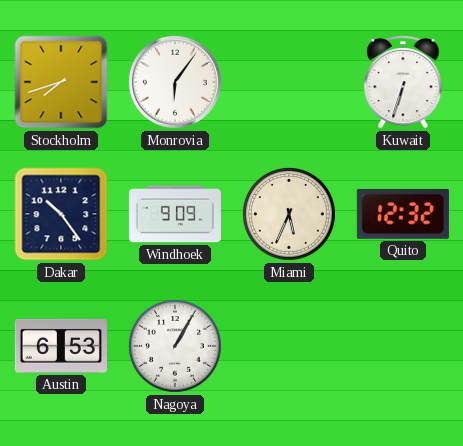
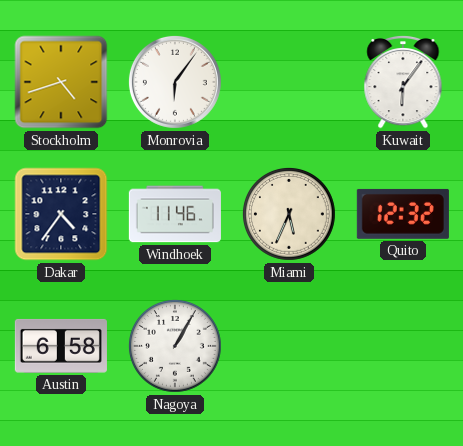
Stockholm: 7:42 -> 4:42
Kuwait: 6:33 -> 6:06
Dakar: 10:24 -> 4:36
Windhoek: 9:09 -> 11:46
Austin: 6:53 -> 6:58
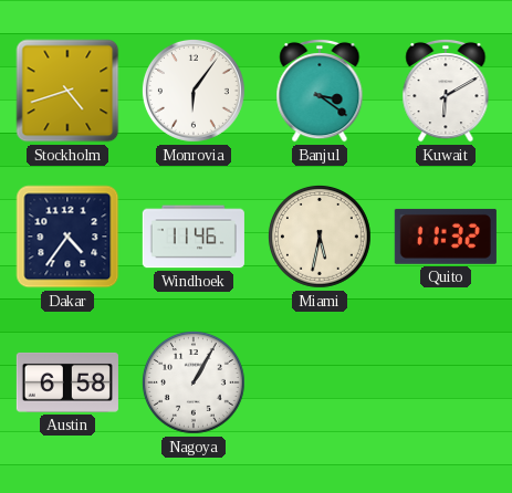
Banjul: none -> 3:21
Kuwait: 6:06 -> 6:10
Miami: 5:34 -> 5:32
Quito: 12:32 -> 11:32
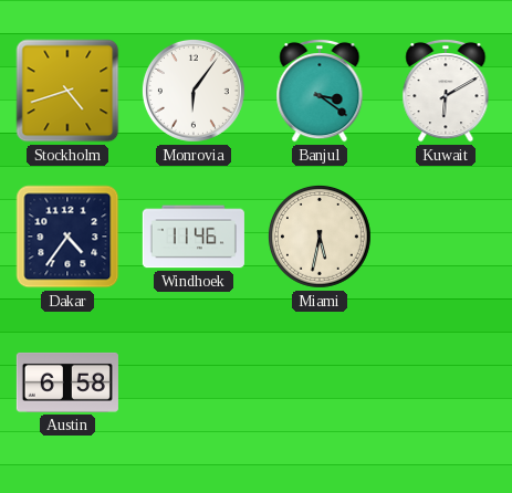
Quito: 11:32 -> none
Nagoya: 1:05 -> none
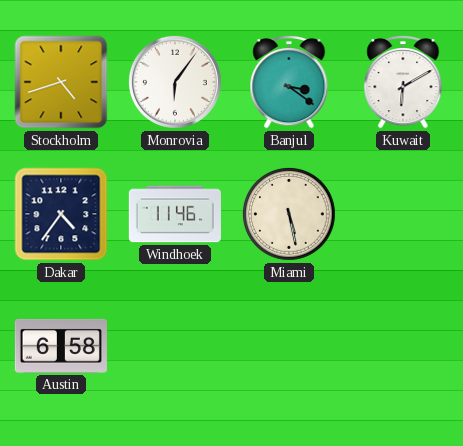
Miami: 5:32 -> 5:28
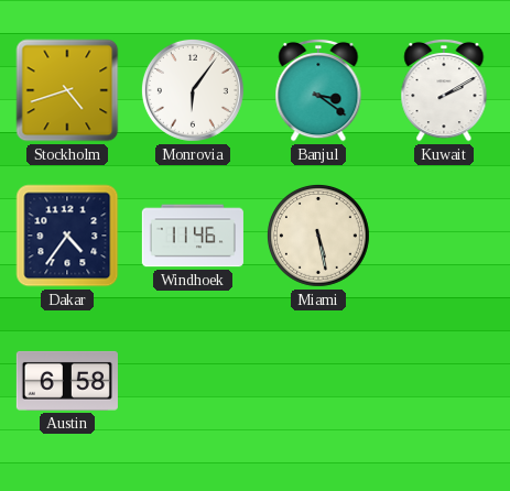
Kuwait: 6:10 -> 2:10
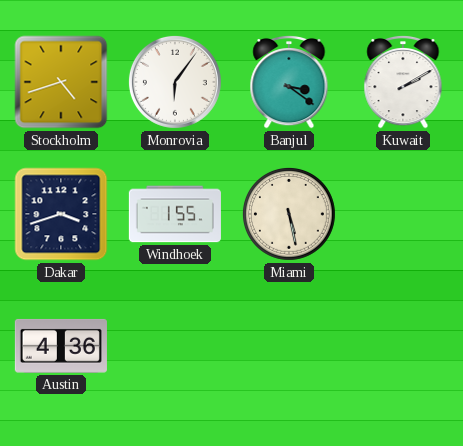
Dakar: 4:36 -> 3:42
Windhoek: 11:46 -> 1:55
Austin: 6:58 -> 4:36
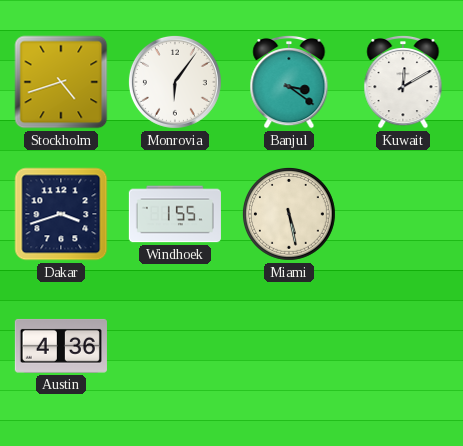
Kuwait: 2:10 -> 12:10
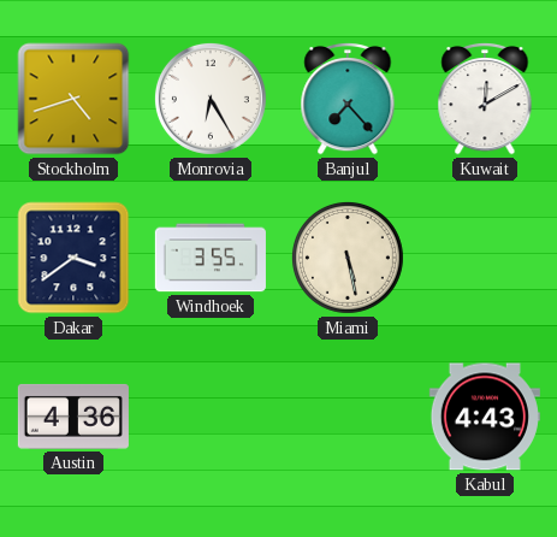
Monrovia: 6:06 -> 6:25
Banjul: 3:21 -> 7:23
Dakar: 3:42 -> 3:39
Windhoek: 1:55 -> 3:55
Kabul: none -> 4:43
